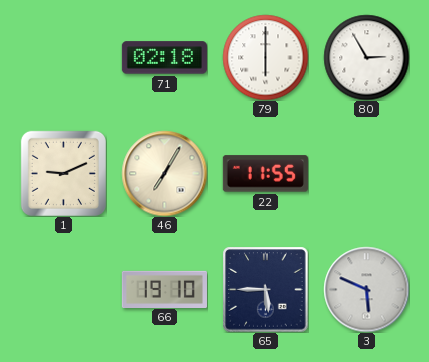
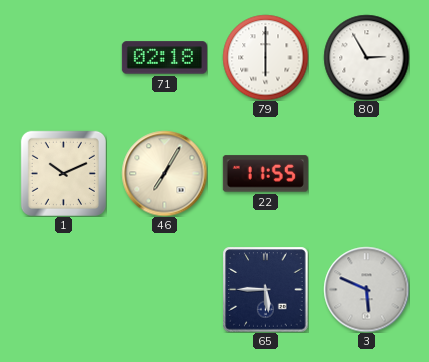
1: 9:11 -> 10:11
66: 19:10 -> none
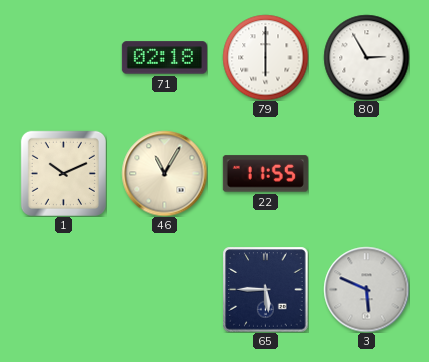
46: 7:05 -> 11:05
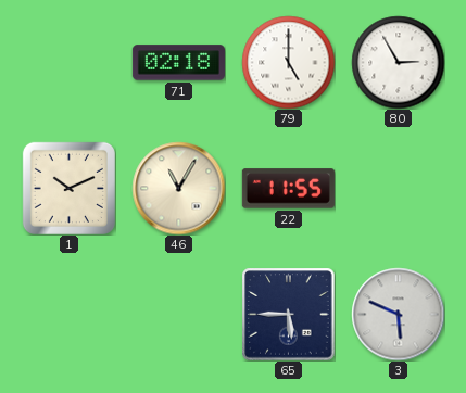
79: 6:00 -> 5:00
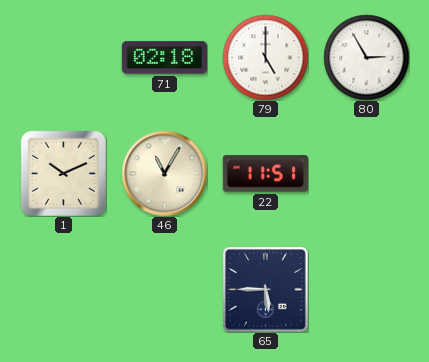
22: 11:55 -> 11:51
3: 5:49 -> none
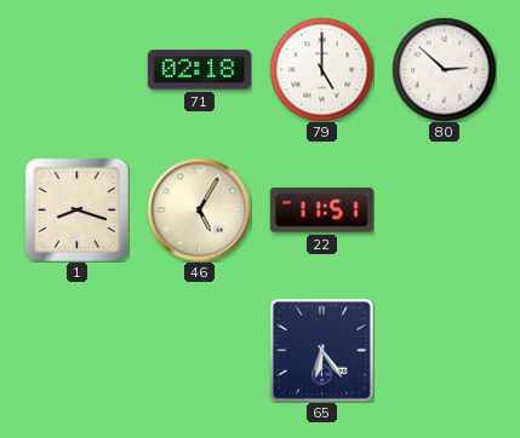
80: 2:55 -> 2:52
1: 10:11 -> 8:18
46: 11:05 -> 5:05
65: 5:45 -> 6:24
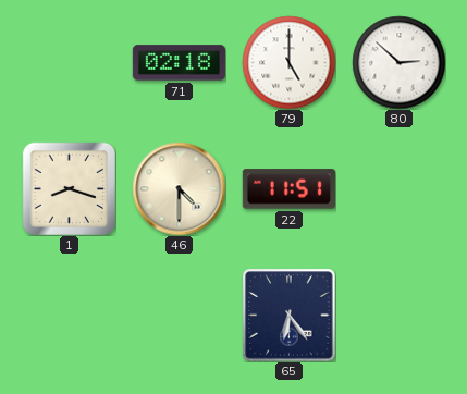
46: 5:05 -> 4:30
